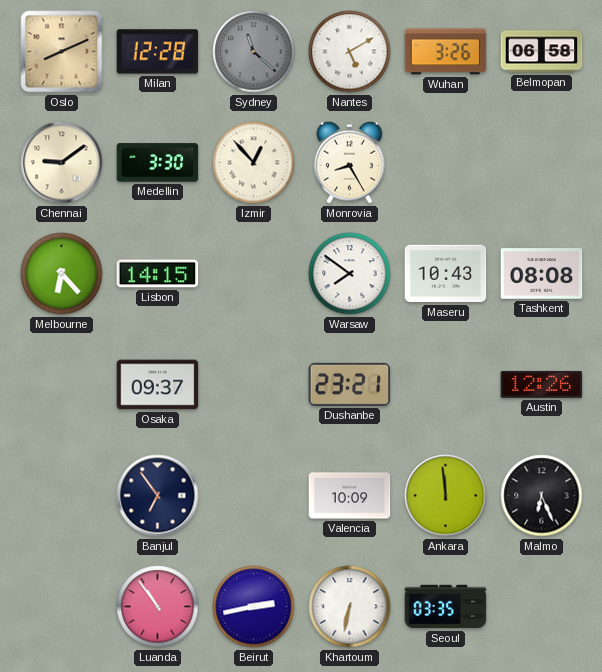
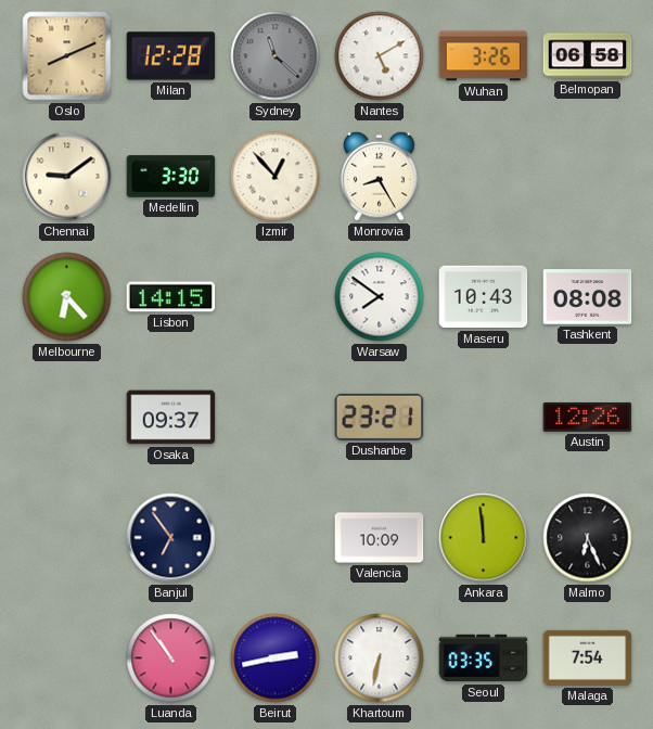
Malaga: none -> 7:54
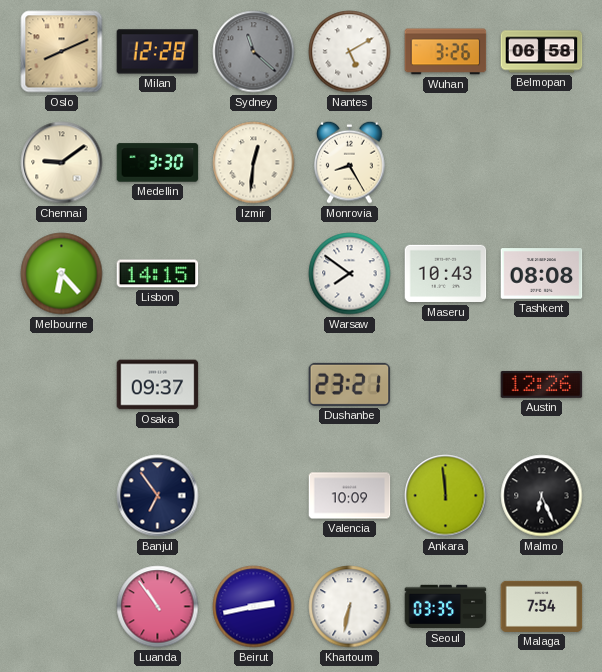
Izmir: 12:53 -> 12:31
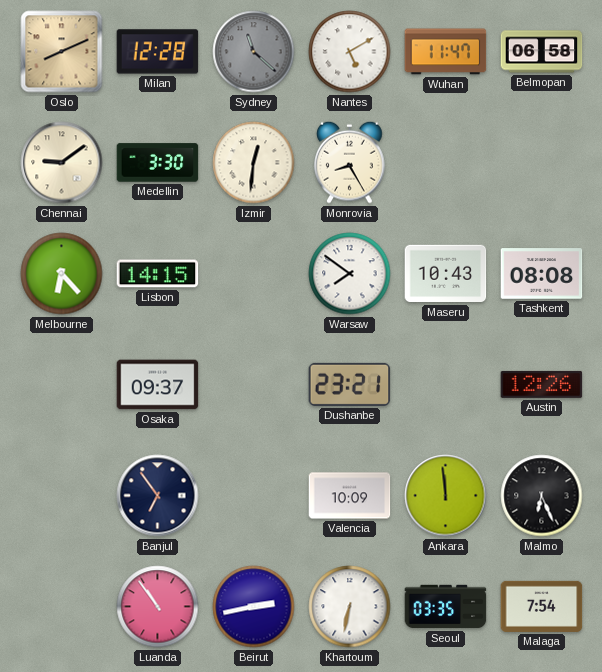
Wuhan: 3:26 -> 11:47
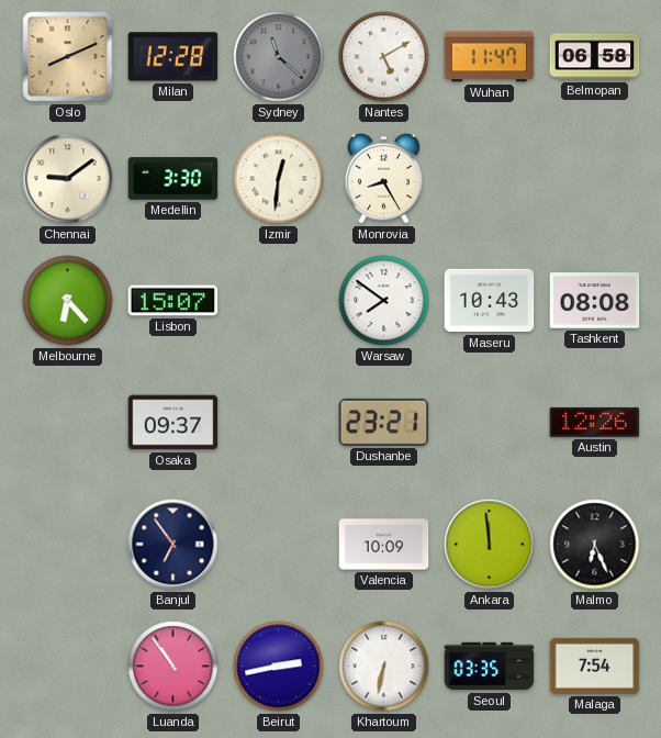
Lisbon: 14:15 -> 15:07
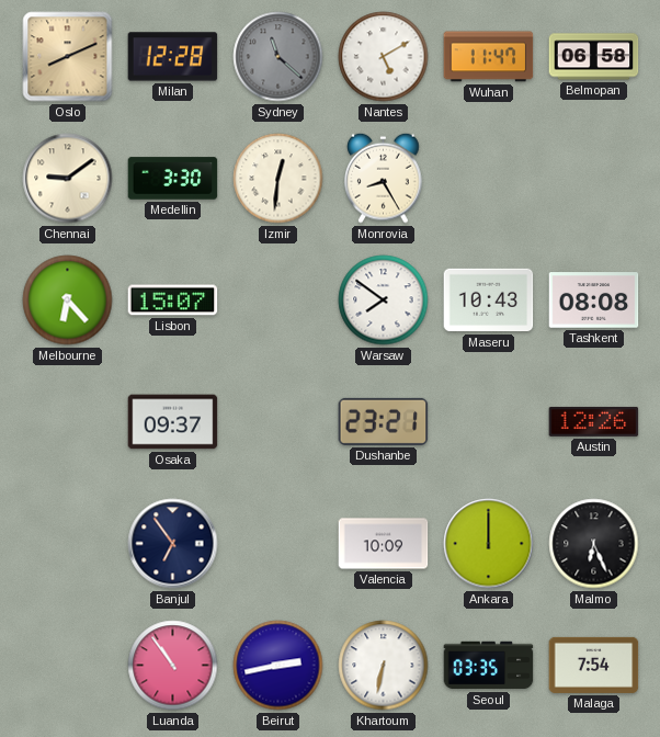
Ankara: 11:59 -> 12:00
